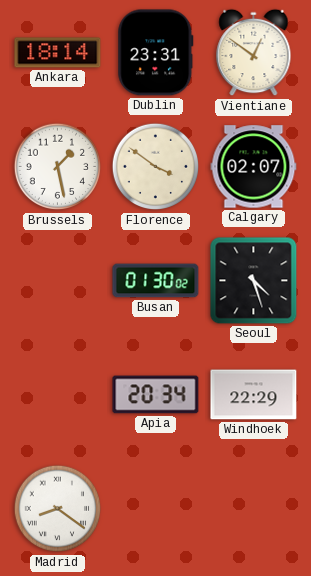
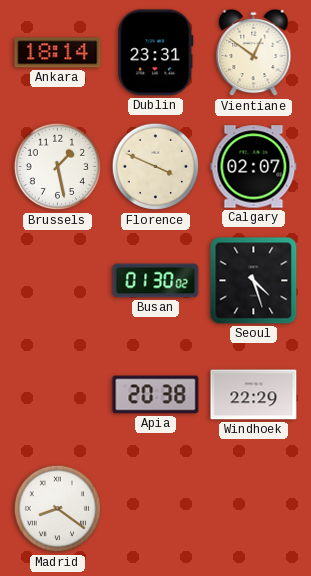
Florence: 3:51 -> 3:49
Apia: 20:34 -> 20:38
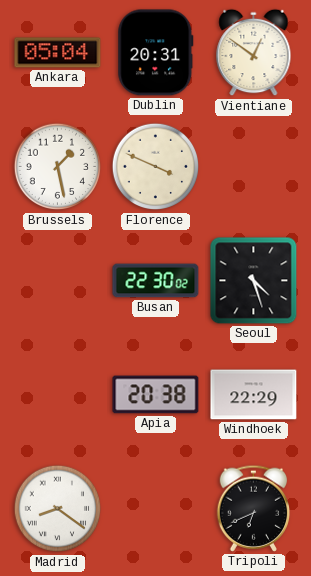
Ankara: 18:14 -> 05:04
Dublin: 23:31 -> 20:31
Calgary: 02:07 -> none
Busan: 01:30 -> 22:30
Tripoli: none -> 6:41
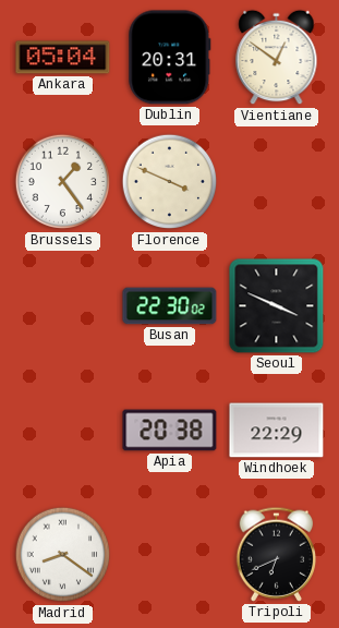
Brussels: 1:28 -> 1:24
Seoul: 4:27 -> 3:49
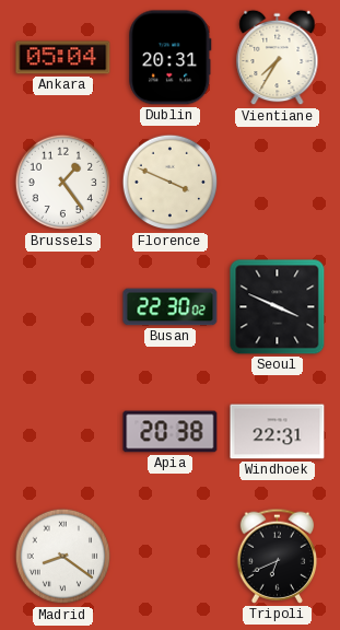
Vientiane: 12:51 -> 7:35
Windhoek: 22:29 -> 22:31
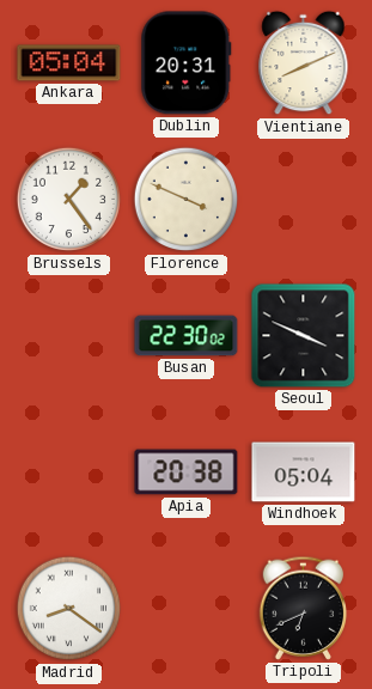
Vientiane: 7:35 -> 8:11
Windhoek: 22:31 -> 05:04
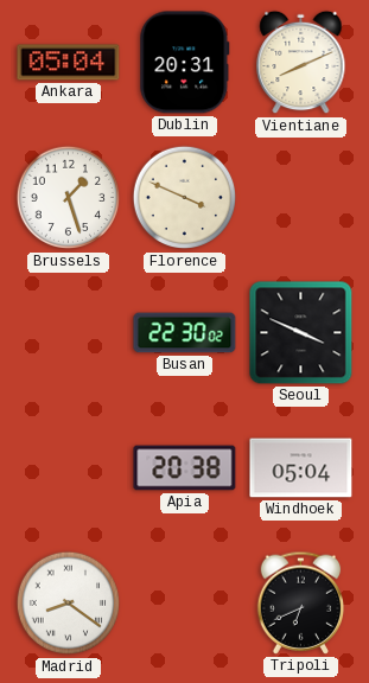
Brussels: 1:24 -> 1:27
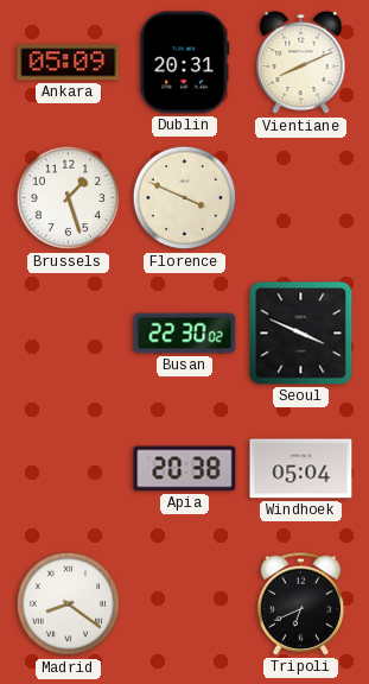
Ankara: 05:04 -> 05:09
